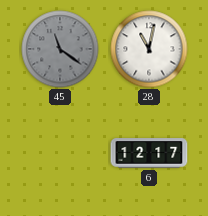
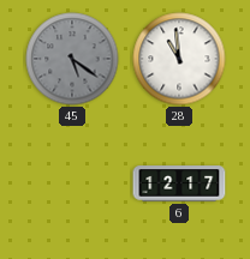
45: 11:21 -> 5:21
28: 11:02 -> 10:59
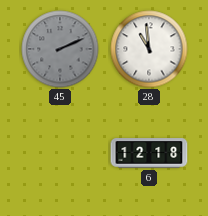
45: 5:21 -> 2:11
6: 12:17 -> 12:18
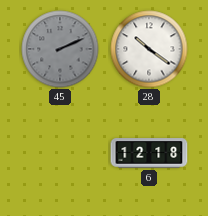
28: 10:59 -> 10:21
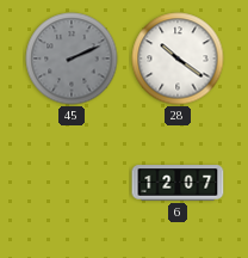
6: 12:18 -> 12:07
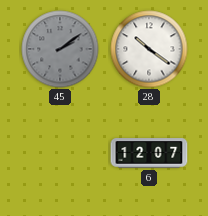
45: 2:11 -> 2:09
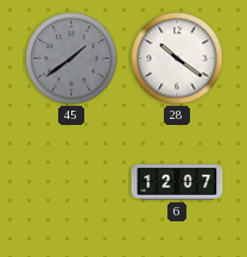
45: 2:09 -> 1:39
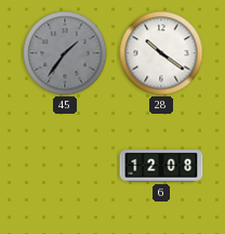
45: 1:39 -> 1:36
6: 12:07 -> 12:08
